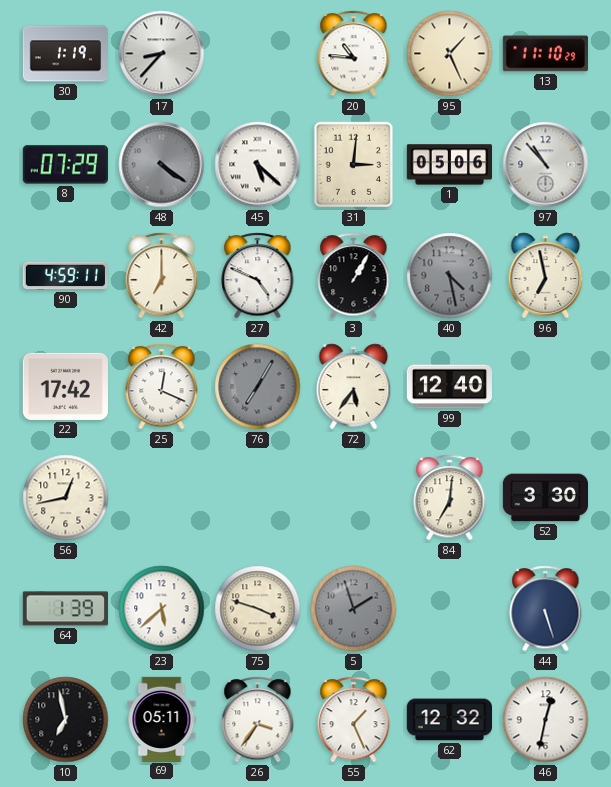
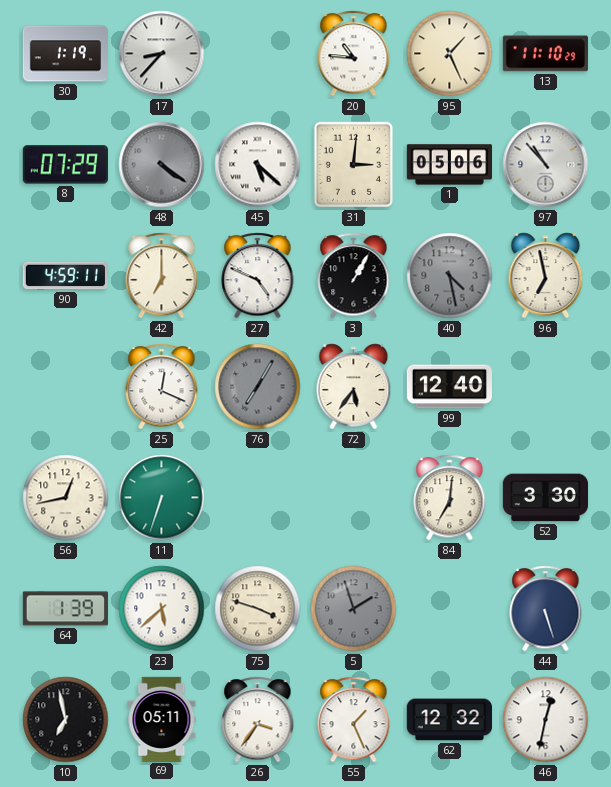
22: 17:42 -> none
11: none -> 6:33
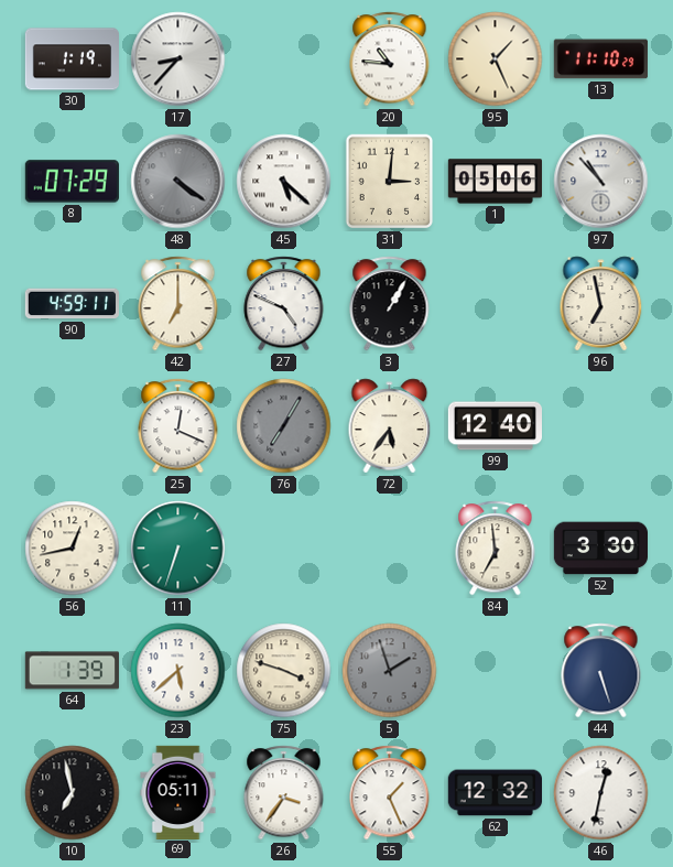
40: 4:28 -> none
84: 7:01 -> 6:59
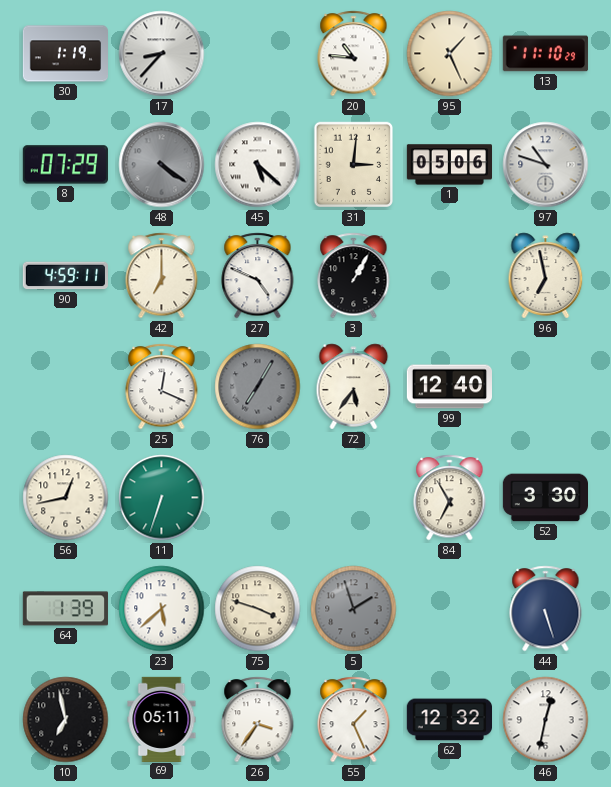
97: 10:53 -> 10:48
84: 6:59 -> 6:55
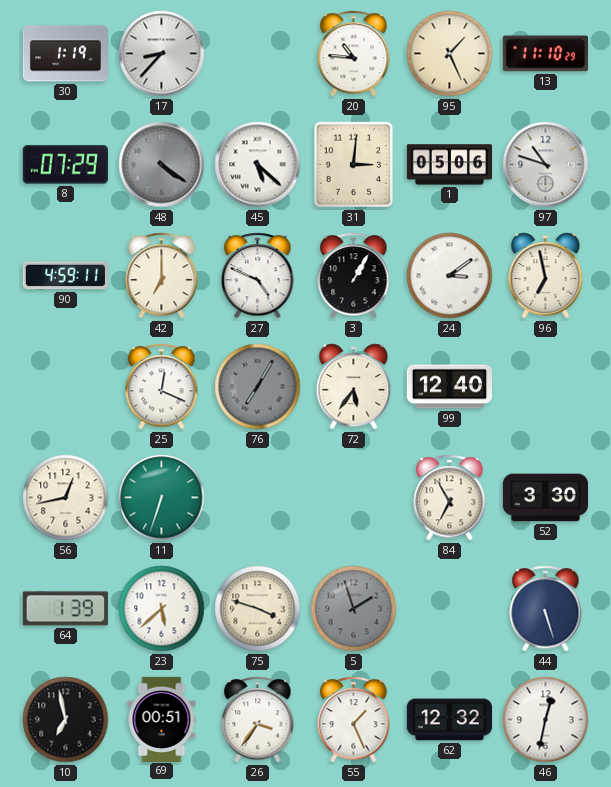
24: none -> 3:09
69: 05:11 -> 00:51
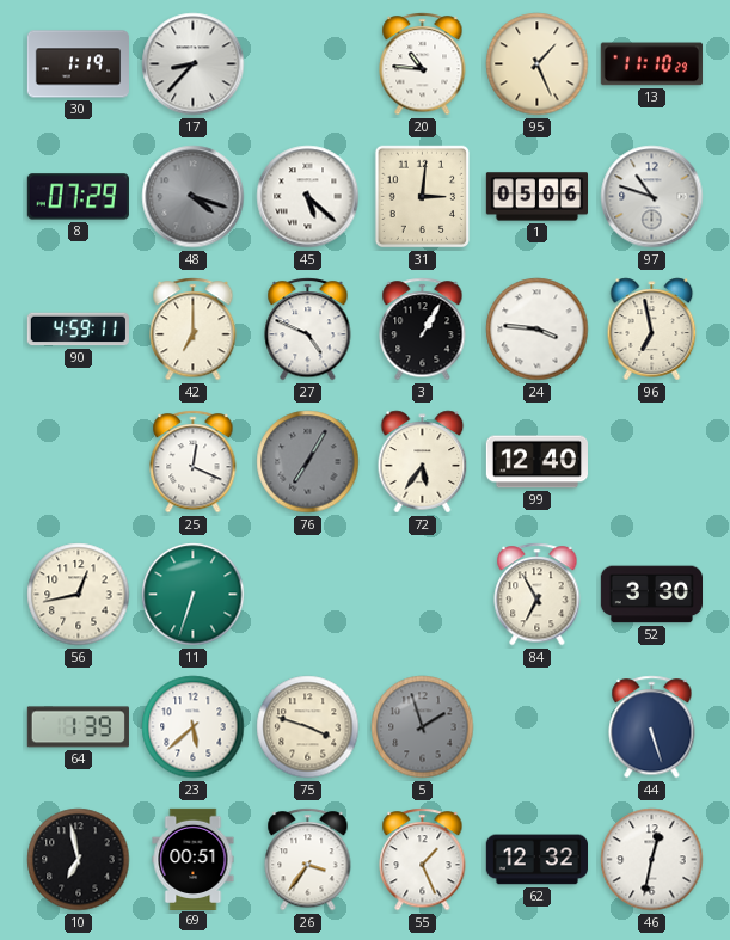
48: 4:21 -> 4:18
24: 3:09 -> 3:46
